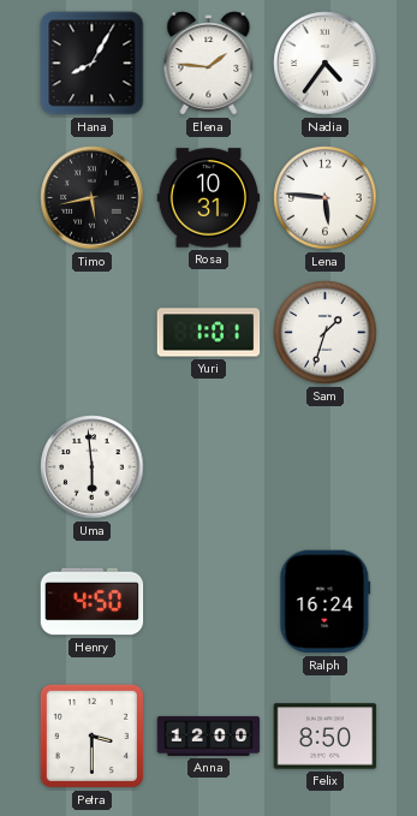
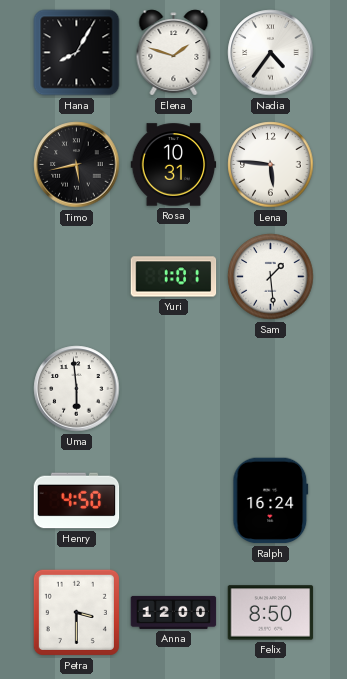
Elena: 1:46 -> 1:48
Sam: 1:33 -> 1:29
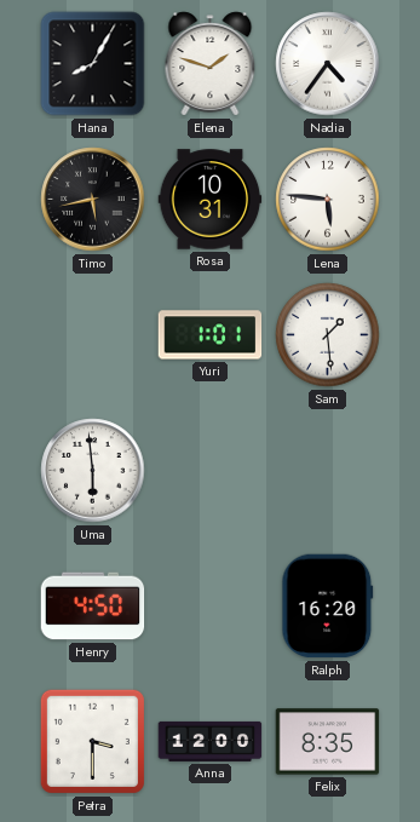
Ralph: 16:24 -> 16:20
Felix: 8:50 -> 8:35
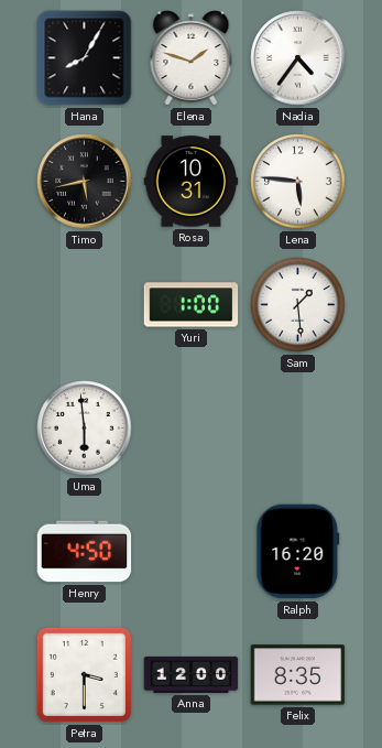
Yuri: 1:01 -> 1:00
